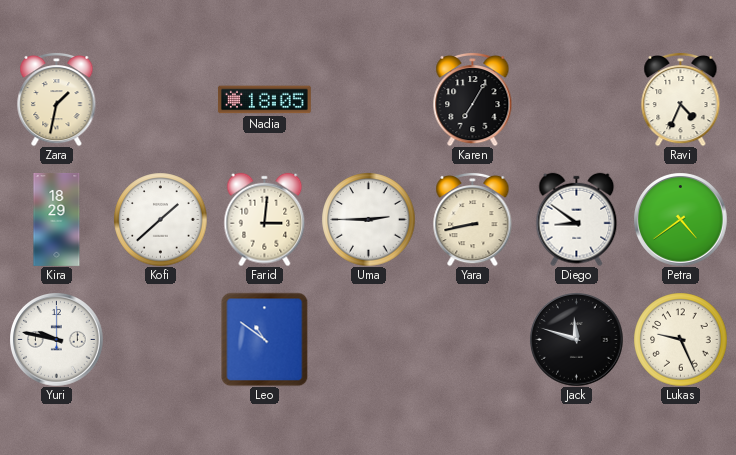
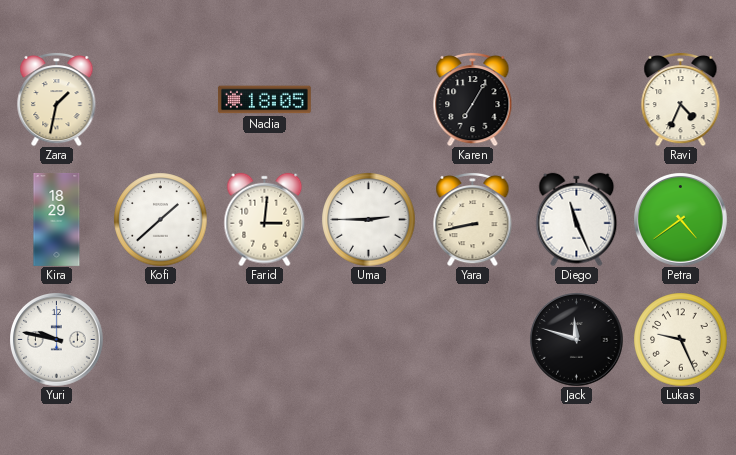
Diego: 8:51 -> 11:26
Leo: 10:51 -> none
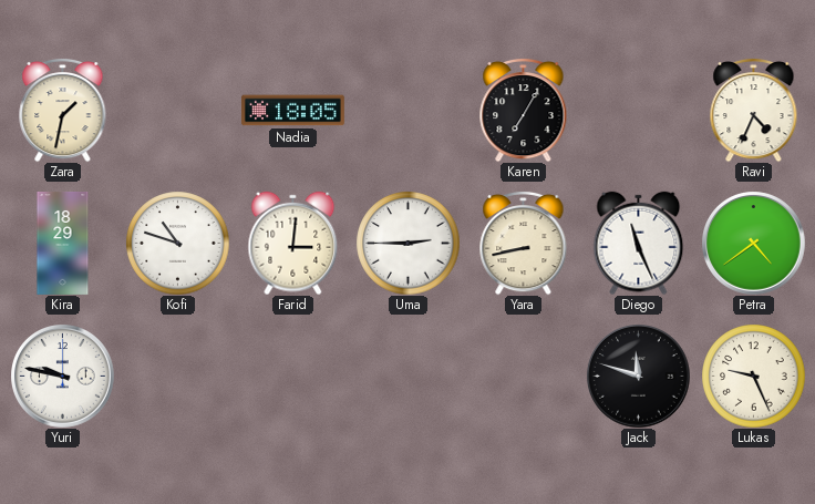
Kofi: 1:38 -> 10:48
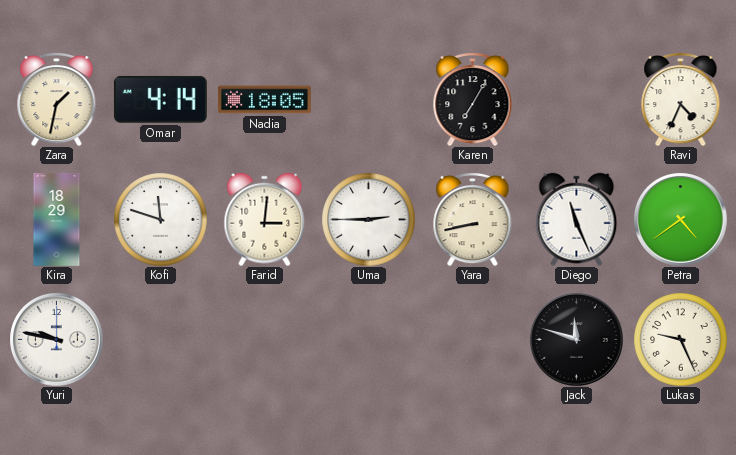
Omar: none -> 4:14
Kofi: 10:48 -> 11:48
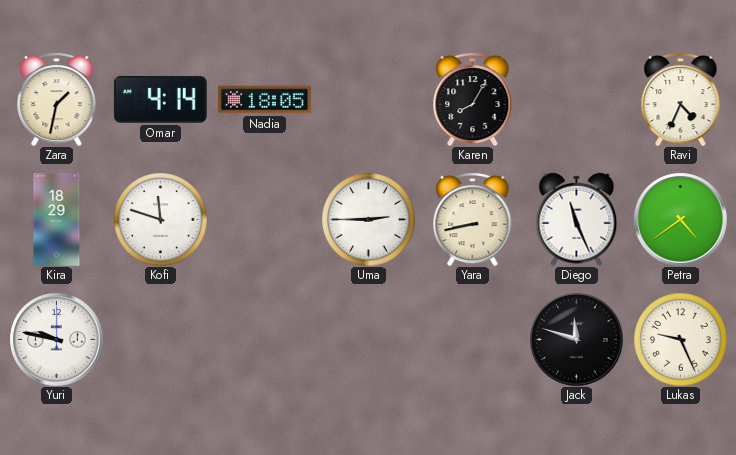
Karen: 7:05 -> 8:05
Farid: 3:01 -> none
